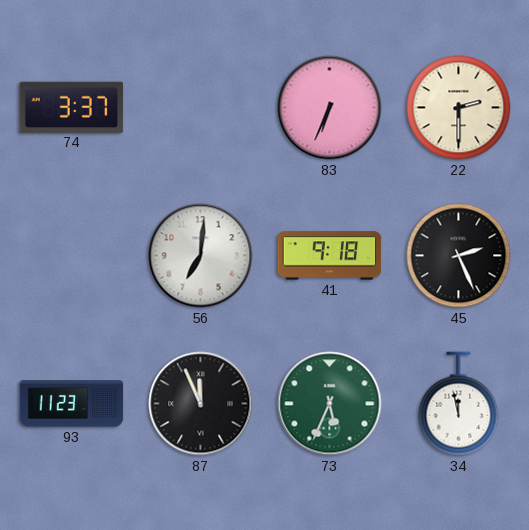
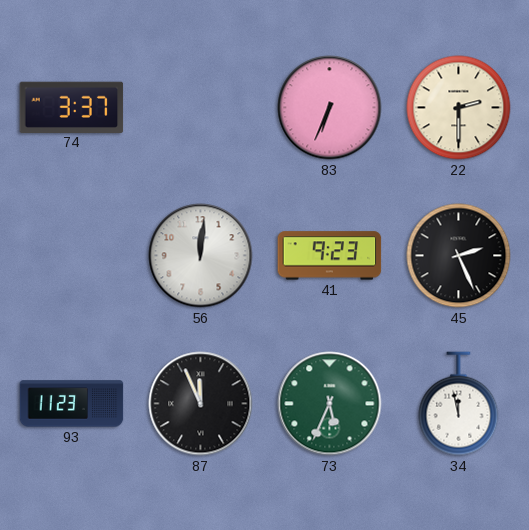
56: 7:01 -> 12:01
41: 9:18 -> 9:23
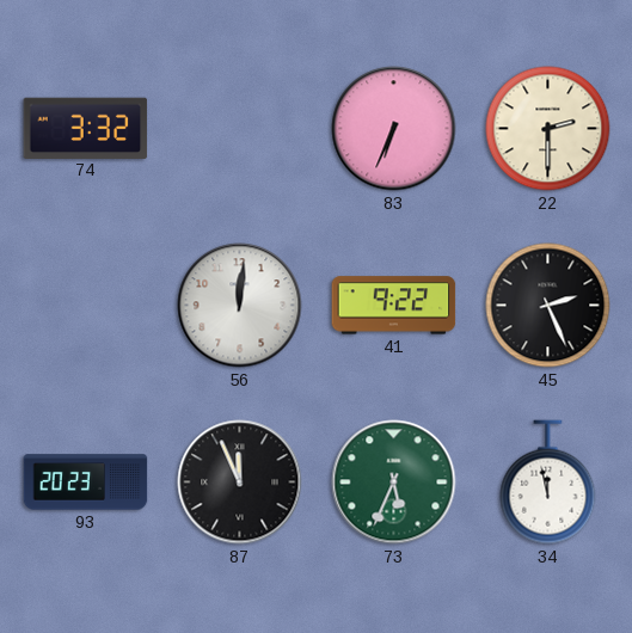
74: 3:37 -> 3:32
41: 9:23 -> 9:22
93: 11:23 -> 20:23
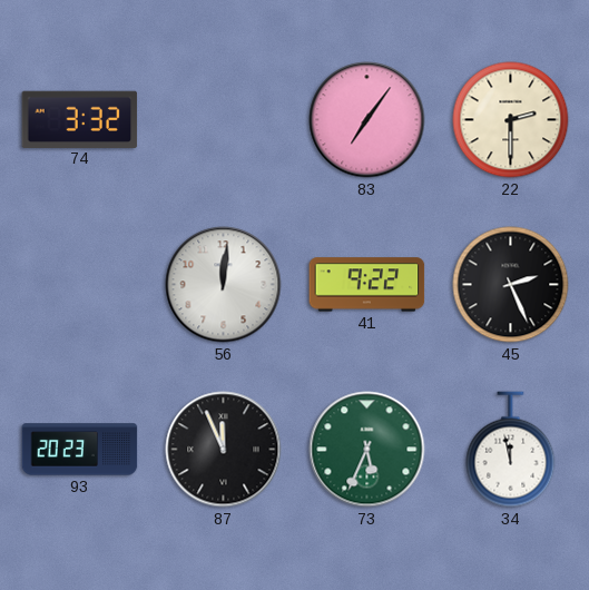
83: 6:34 -> 7:06
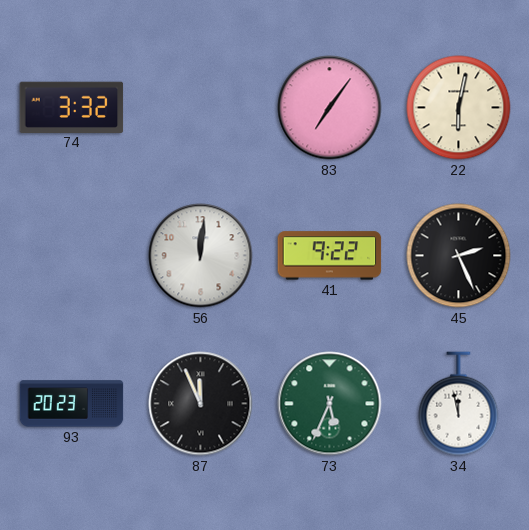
22: 2:30 -> 6:02
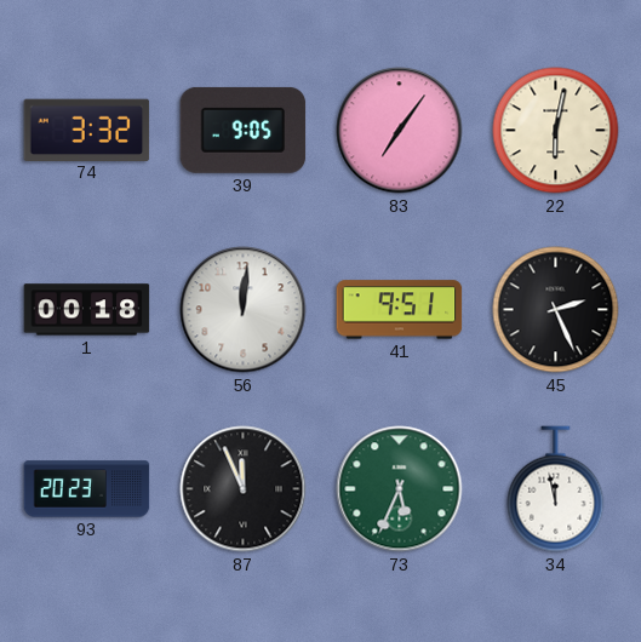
39: none -> 9:05
1: none -> 00:18
41: 9:22 -> 9:51
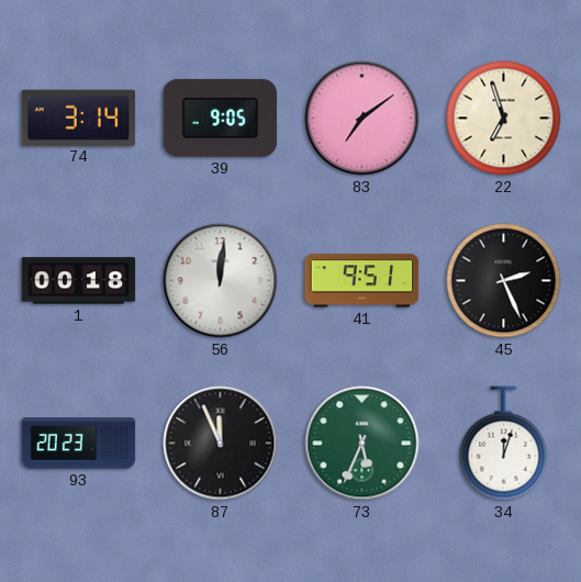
74: 3:32 -> 3:14
83: 7:06 -> 7:09
22: 6:02 -> 6:57
34: 11:58 -> 12:03
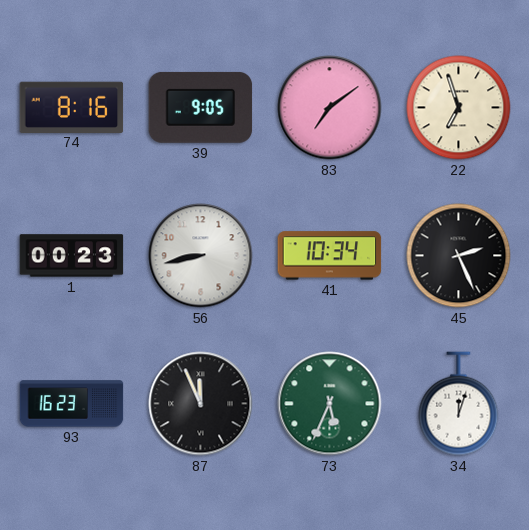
74: 3:14 -> 8:16
1: 00:18 -> 00:23
56: 12:01 -> 8:43
41: 9:51 -> 10:34
93: 20:23 -> 16:23
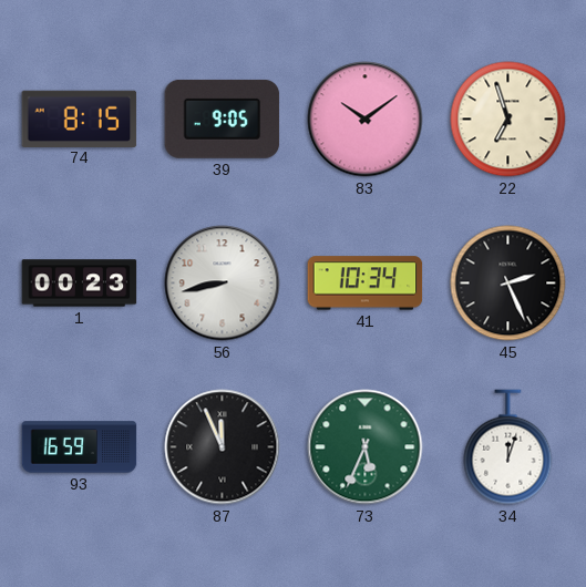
74: 8:16 -> 8:15
83: 7:09 -> 10:09
93: 16:23 -> 16:59
